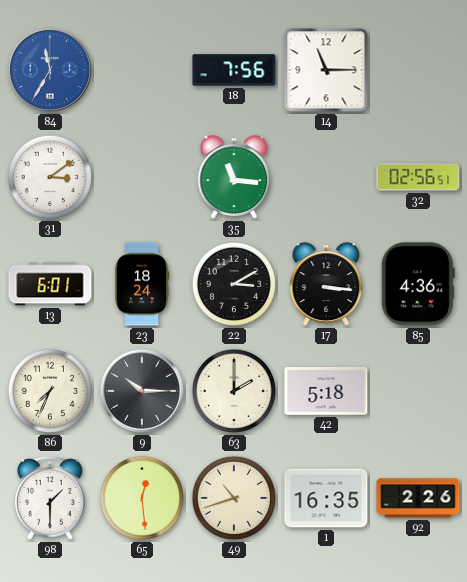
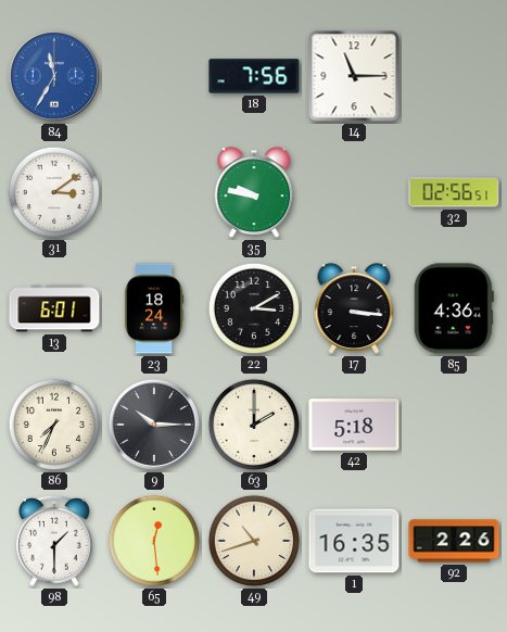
35: 11:16 -> 9:47
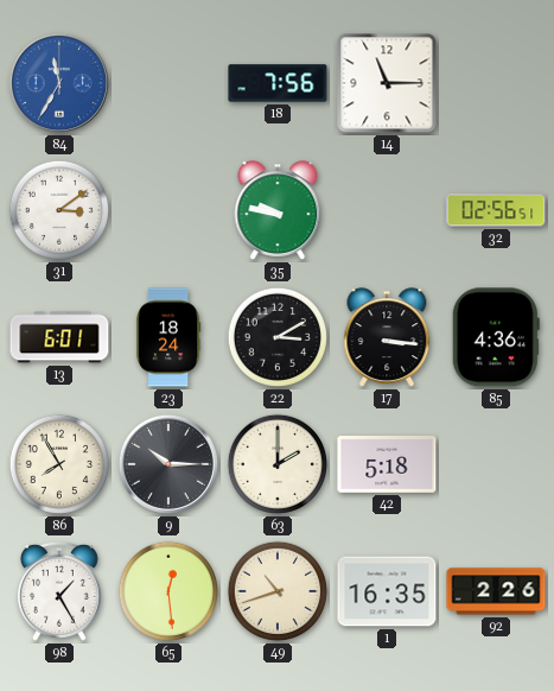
86: 7:34 -> 7:55
98: 1:30 -> 1:25
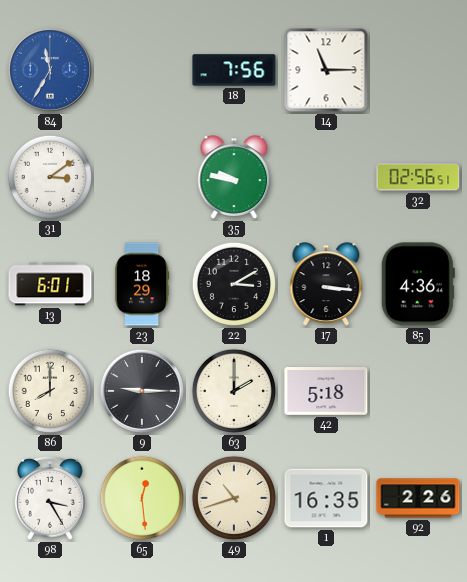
23: 18:24 -> 18:29
86: 7:55 -> 8:00
9: 10:15 -> 9:15
98: 1:25 -> 3:25
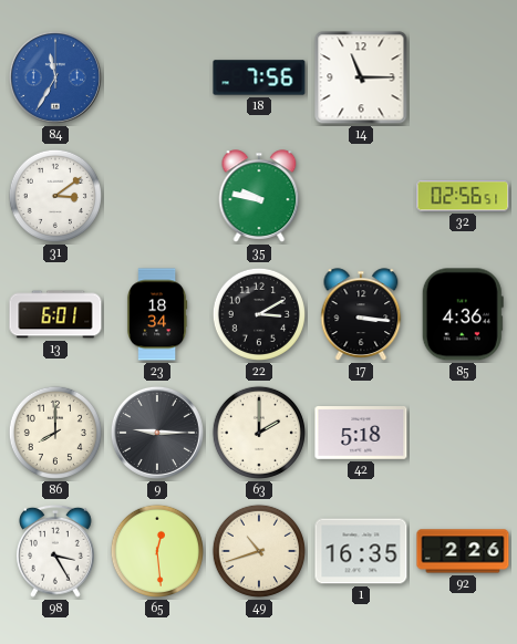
23: 18:29 -> 18:34
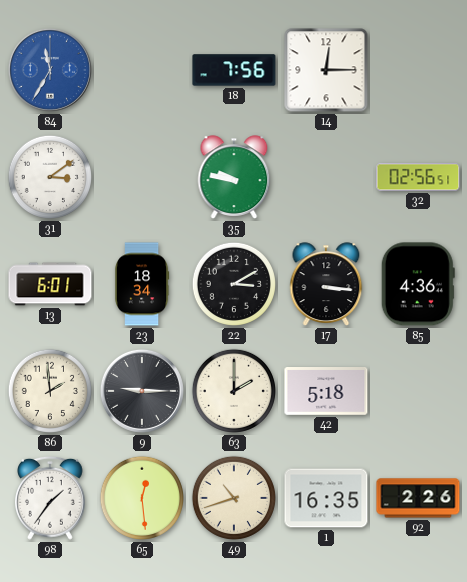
14: 11:15 -> 12:15
86: 8:00 -> 1:59
98: 3:25 -> 1:36
